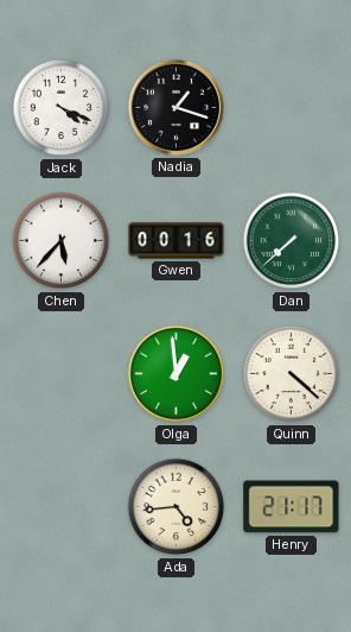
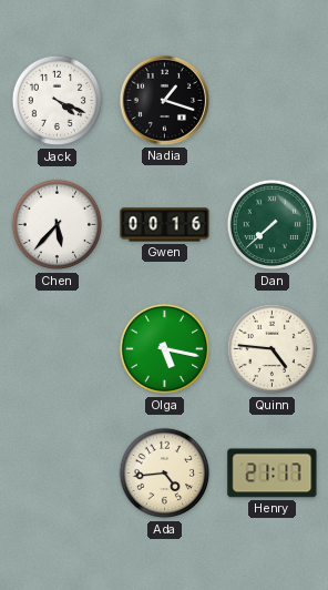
Olga: 12:59 -> 5:17
Quinn: 4:22 -> 4:46
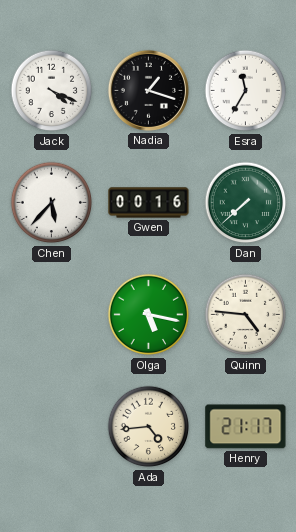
Esra: none -> 11:35
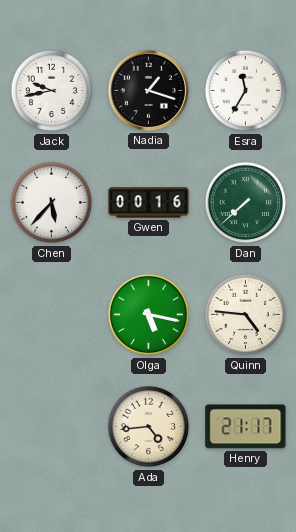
Jack: 4:19 -> 9:43
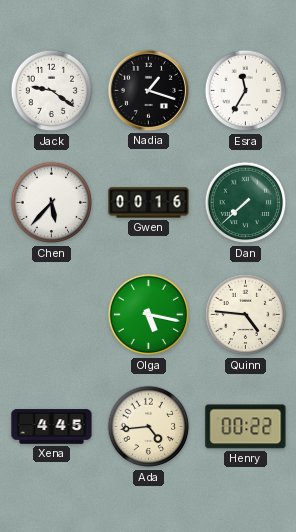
Jack: 9:43 -> 9:21
Xena: none -> 4:45
Henry: 21:17 -> 00:22
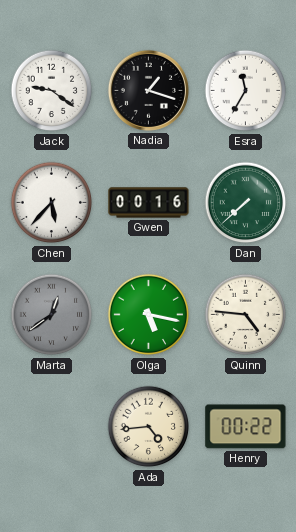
Marta: none -> 12:39
Xena: 4:45 -> none
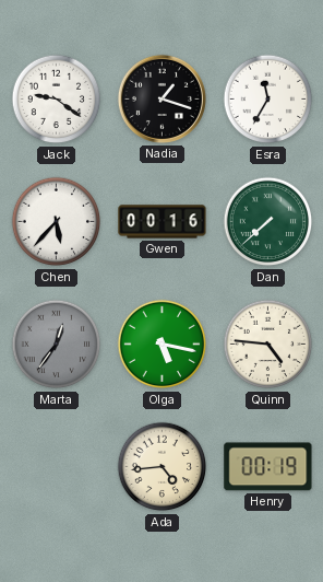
Marta: 12:39 -> 12:36
Henry: 00:22 -> 00:19
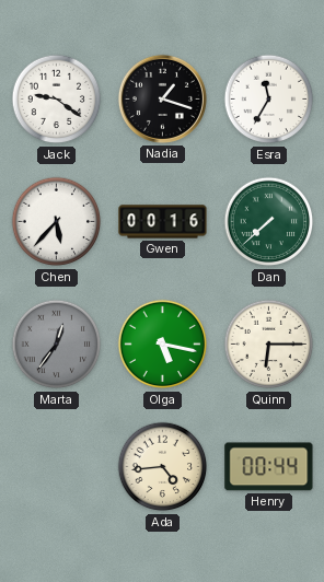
Quinn: 4:46 -> 6:15
Henry: 00:19 -> 00:44
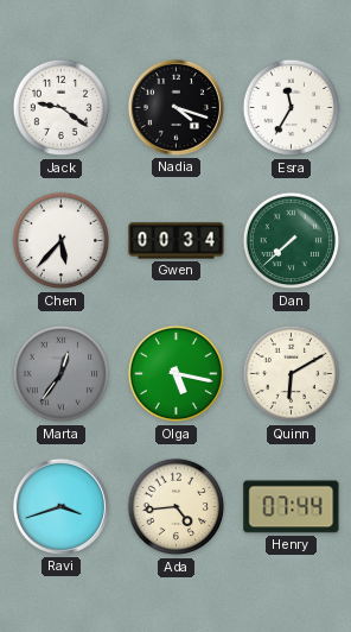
Nadia: 1:18 -> 4:18
Gwen: 00:16 -> 00:34
Quinn: 6:15 -> 6:10
Ravi: none -> 3:42
Henry: 00:44 -> 07:44
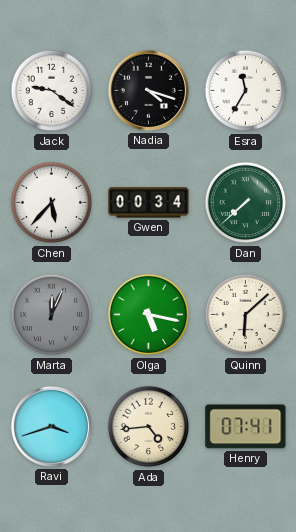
Marta: 12:36 -> 12:04
Quinn: 6:10 -> 6:08
Henry: 07:44 -> 07:41
